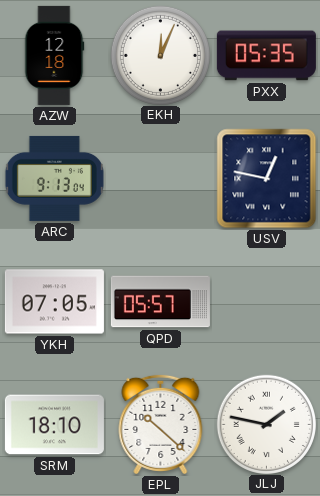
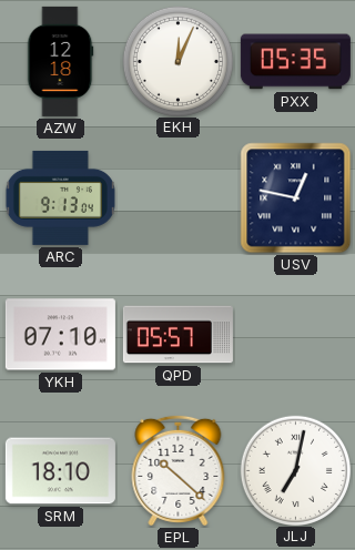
YKH: 07:05 -> 07:10
JLJ: 1:47 -> 7:02
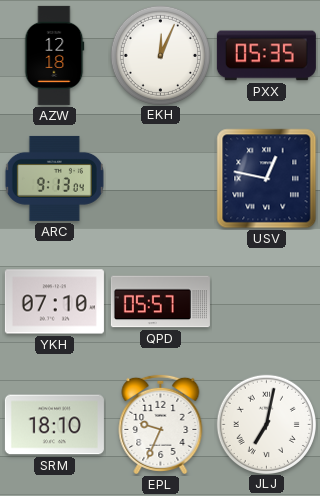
EPL: 10:22 -> 9:34
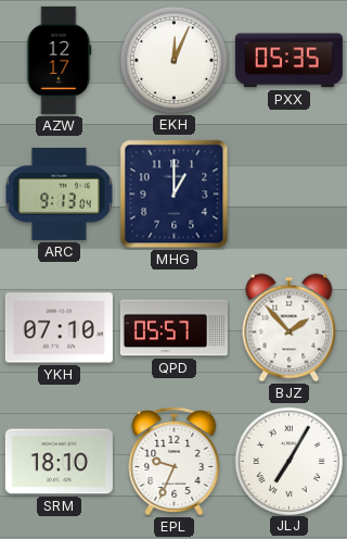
AZW: 12:18 -> 12:17
MHG: none -> 1:00
USV: 12:47 -> none
BJZ: none -> 1:53
JLJ: 7:02 -> 7:05
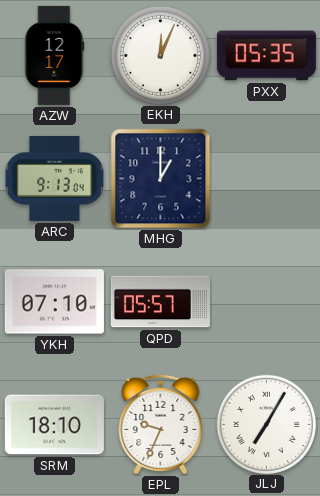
BJZ: 1:53 -> none
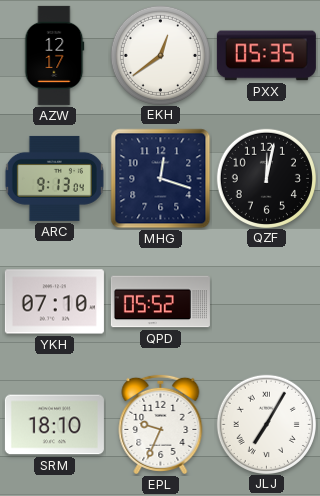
EKH: 12:04 -> 12:39
MHG: 1:00 -> 12:18
QZF: none -> 12:02
QPD: 05:57 -> 05:52
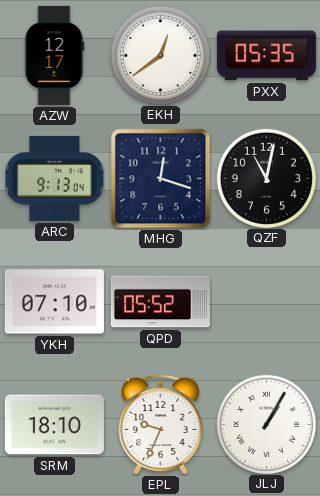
QZF: 12:02 -> 11:02
JLJ: 7:05 -> 1:05
